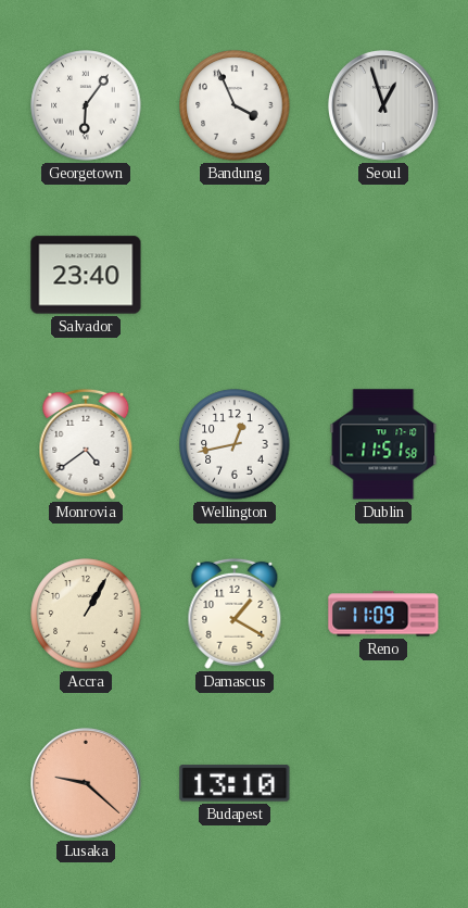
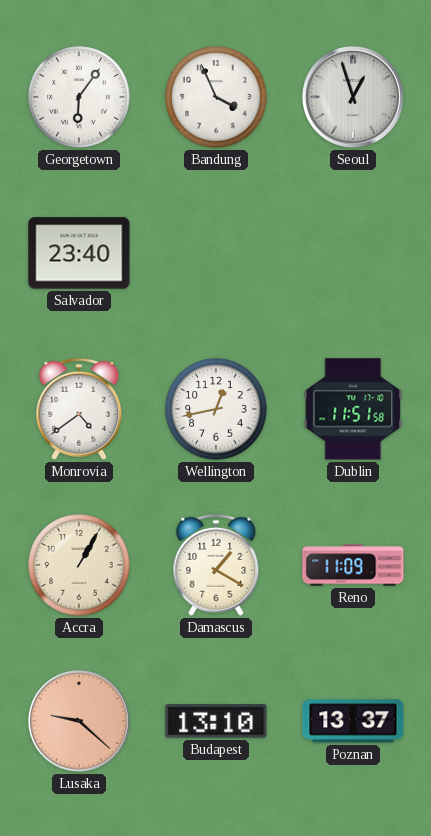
Poznan: none -> 13:37
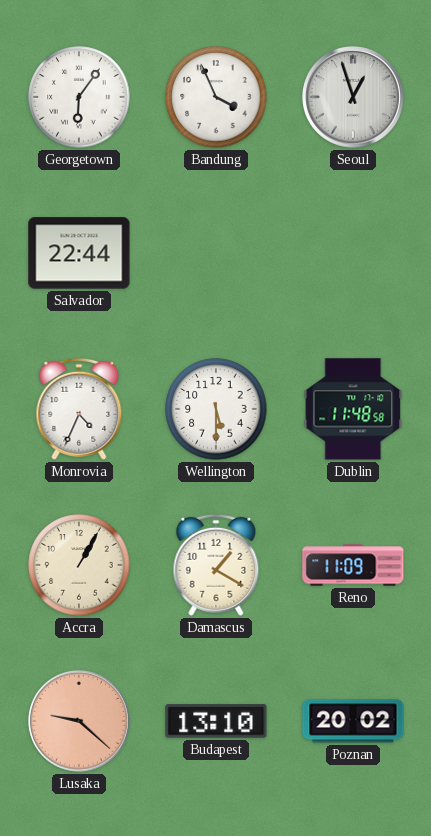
Salvador: 23:40 -> 22:44
Monrovia: 4:39 -> 4:34
Wellington: 12:43 -> 5:30
Dublin: 11:51 -> 11:48
Poznan: 13:37 -> 20:02
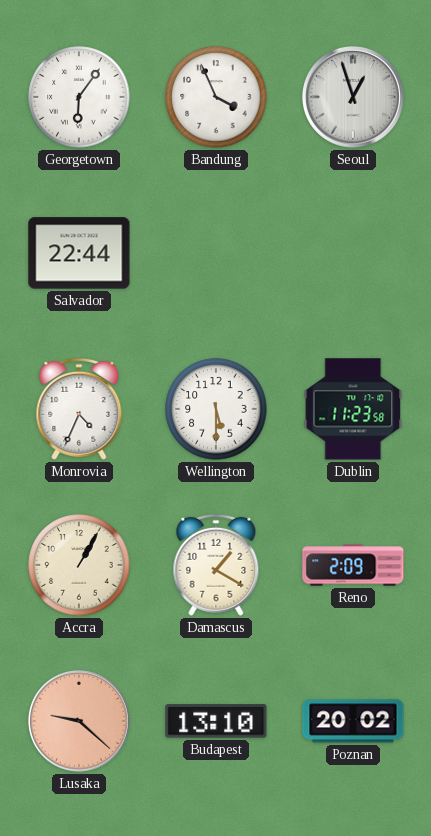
Dublin: 11:48 -> 11:23
Reno: 11:09 -> 2:09
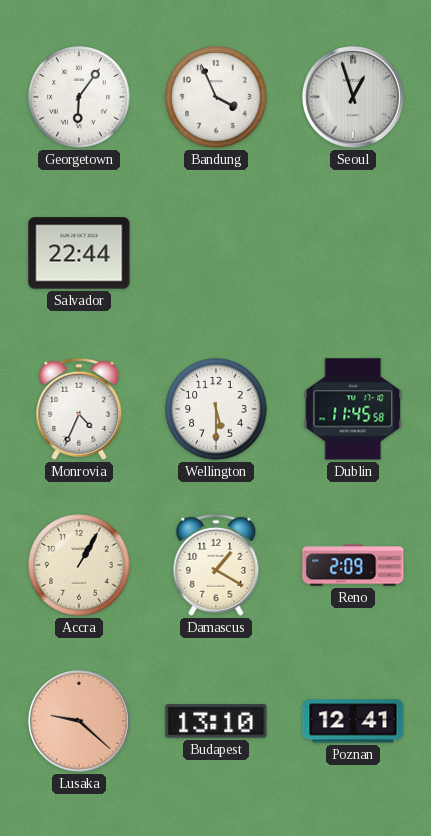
Dublin: 11:23 -> 11:45
Poznan: 20:02 -> 12:41
